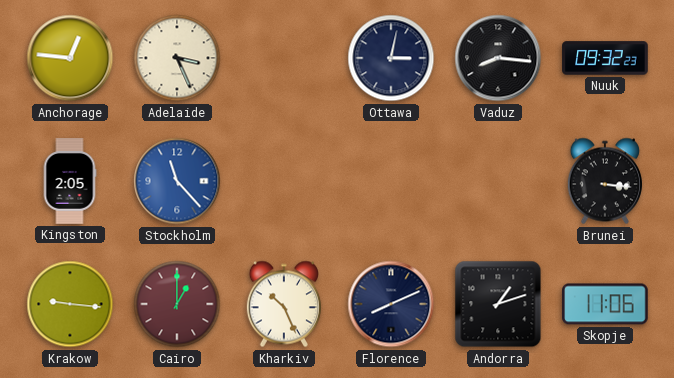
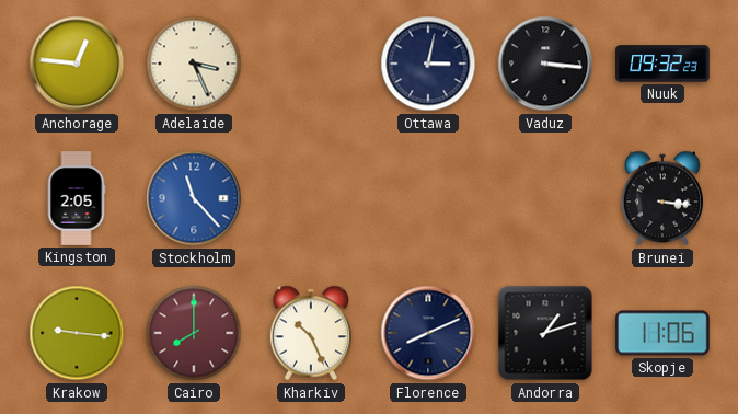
Vaduz: 8:16 -> 3:16
Cairo: 1:00 -> 8:00
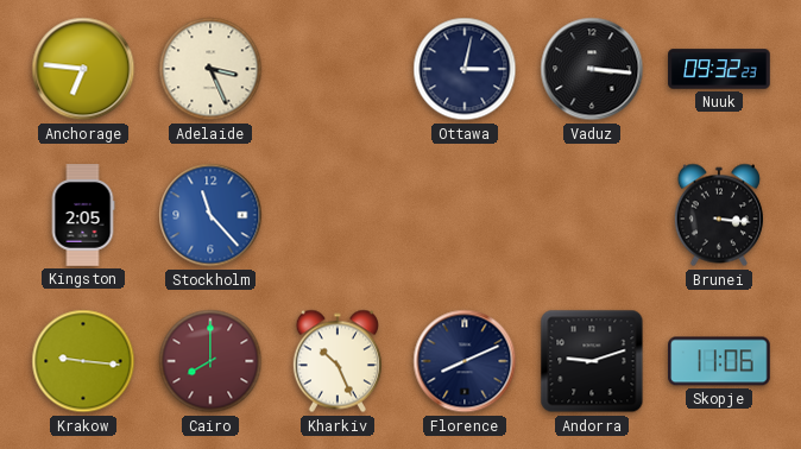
Anchorage: 12:46 -> 6:46
Andorra: 1:12 -> 9:12
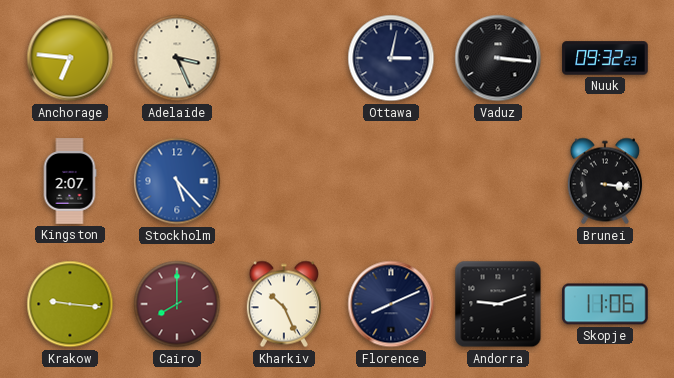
Kingston: 2:05 -> 2:07
Stockholm: 11:23 -> 5:23
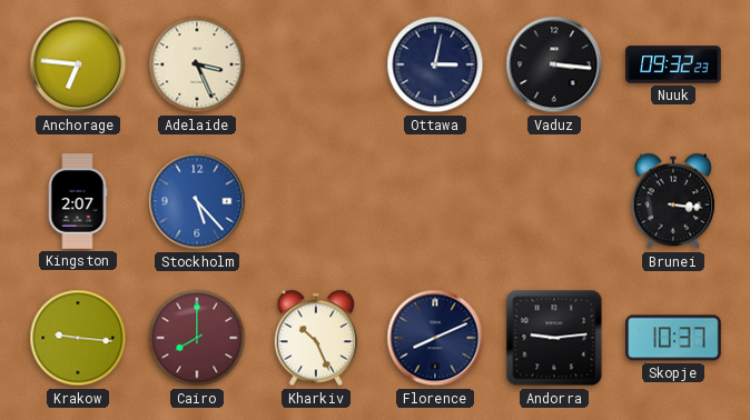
Andorra: 9:12 -> 9:14
Skopje: 11:06 -> 10:37
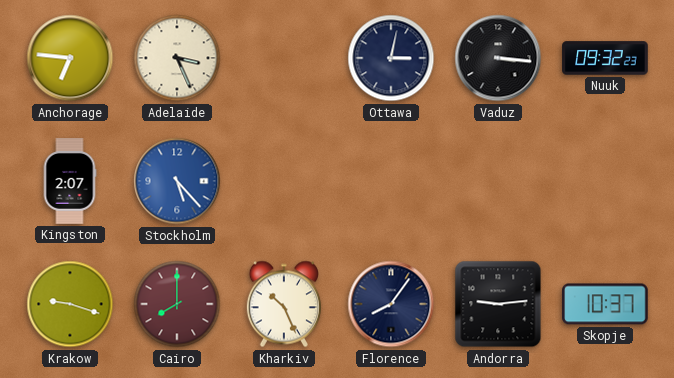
Brunei: 3:16 -> none
Krakow: 9:16 -> 9:18
Florence: 8:11 -> 8:06
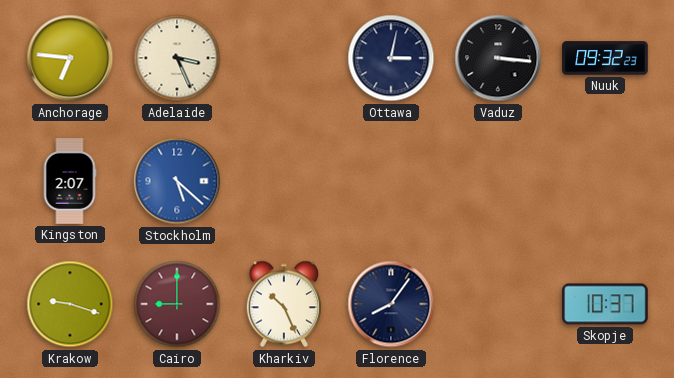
Stockholm: 5:23 -> 5:22
Cairo: 8:00 -> 9:00
Andorra: 9:14 -> none
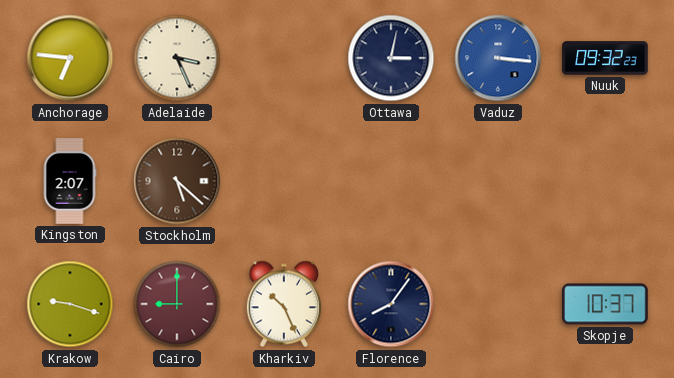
Vaduz dial: black -> blue
Stockholm dial: blue -> brown
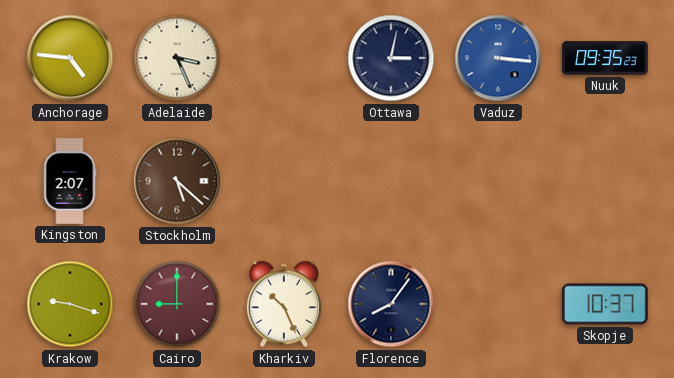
Anchorage: 6:46 -> 4:46
Nuuk: 09:32 -> 09:35
